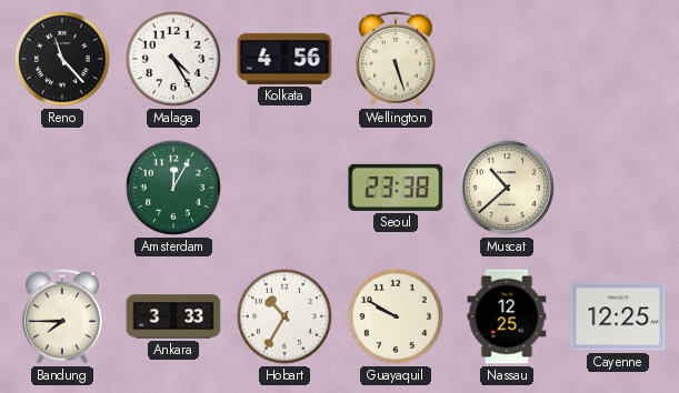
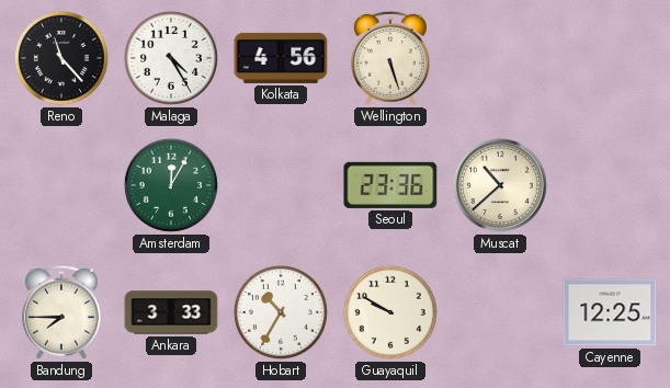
Seoul: 23:38 -> 23:36
Nassau: 12:25 -> none
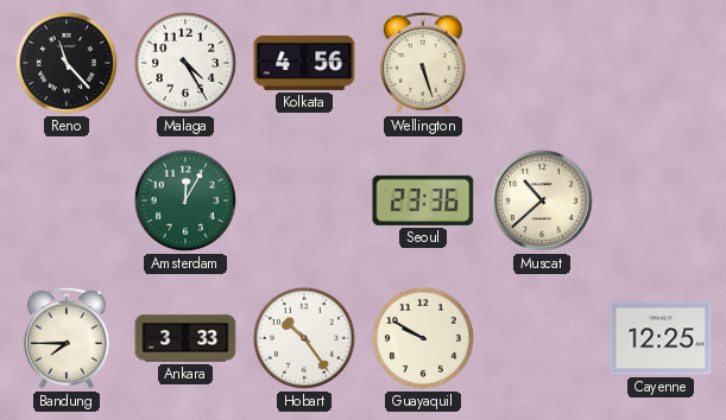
Hobart: 10:35 -> 10:24
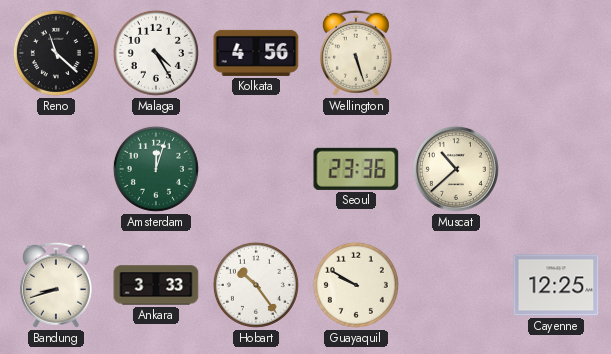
Reno: 11:23 -> 11:22
Amsterdam: 12:05 -> 12:03
Bandung: 7:45 -> 8:42
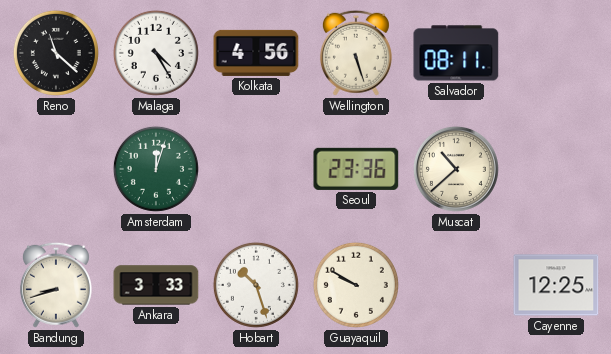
Salvador: none -> 08:11
Hobart: 10:24 -> 10:27
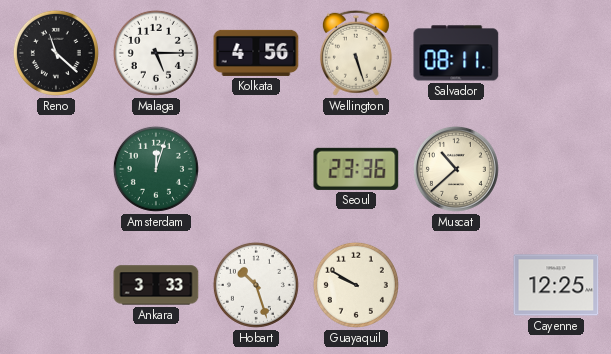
Malaga: 4:25 -> 5:15
Bandung: 8:42 -> none
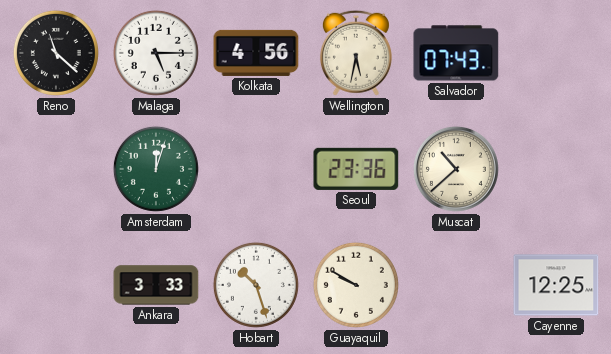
Wellington: 5:27 -> 5:32
Salvador: 08:11 -> 07:43
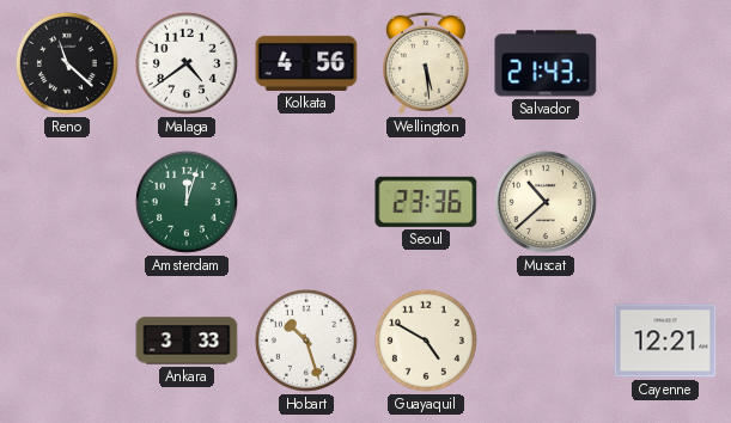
Malaga: 5:15 -> 4:39
Wellington: 5:32 -> 5:29
Salvador: 07:43 -> 21:43
Guayaquil: 9:50 -> 4:50
Cayenne: 12:25 -> 12:21
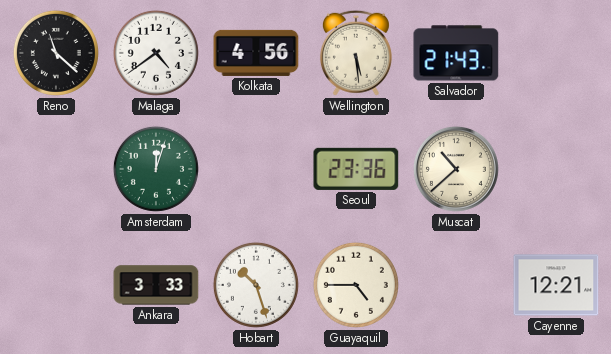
Guayaquil: 4:50 -> 4:45
